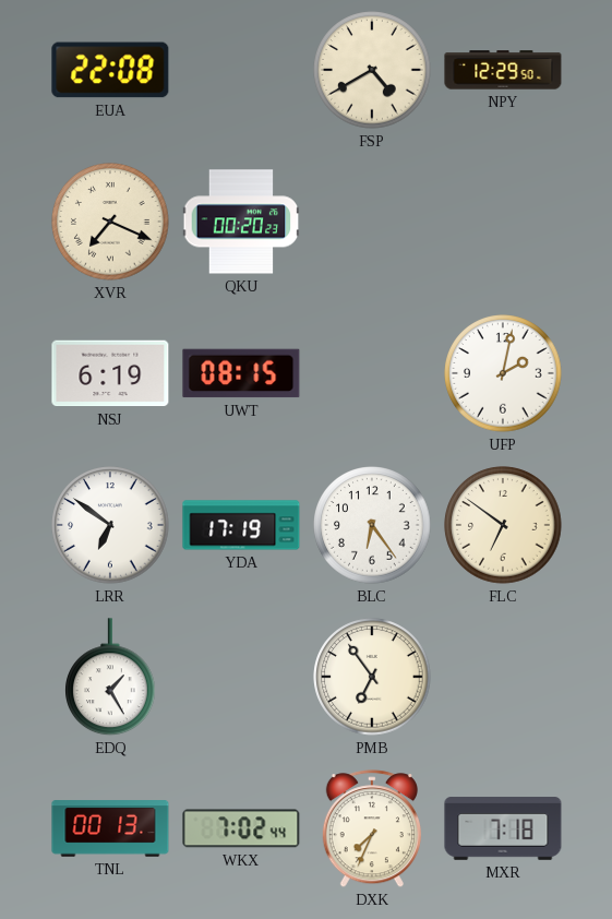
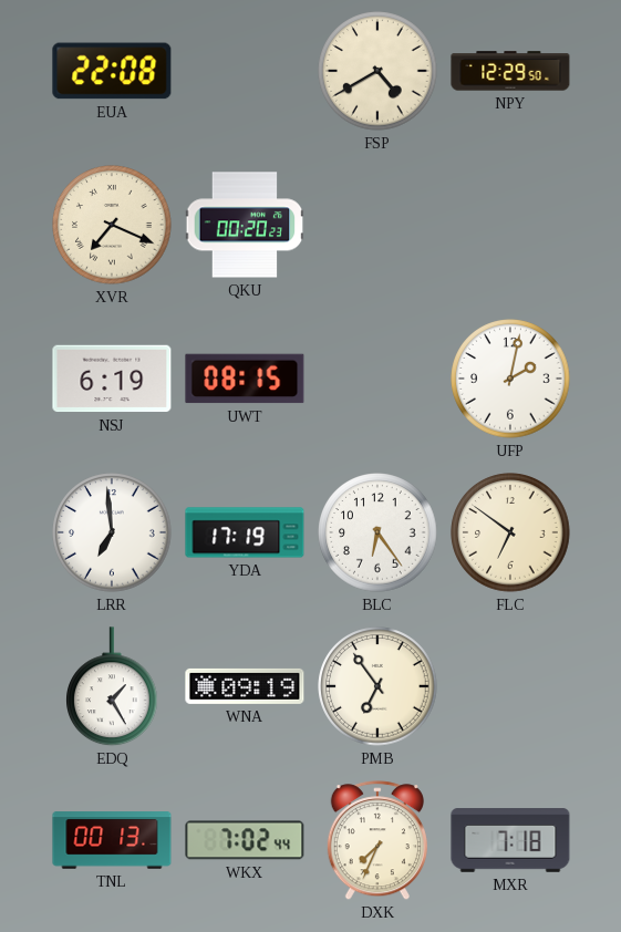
LRR: 6:51 -> 6:59
WNA: none -> 09:19
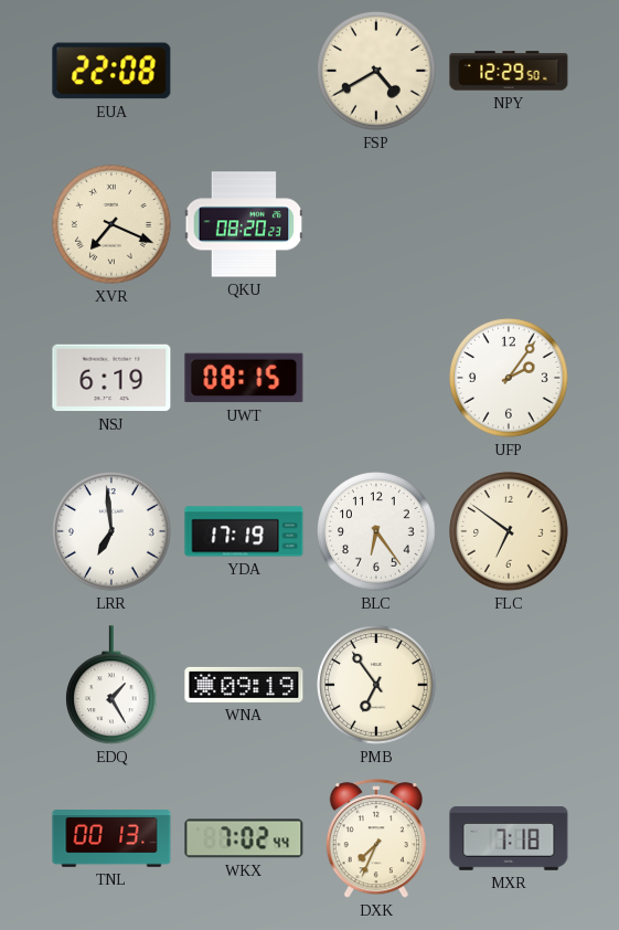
QKU: 00:20 -> 08:20
UFP: 2:02 -> 2:06
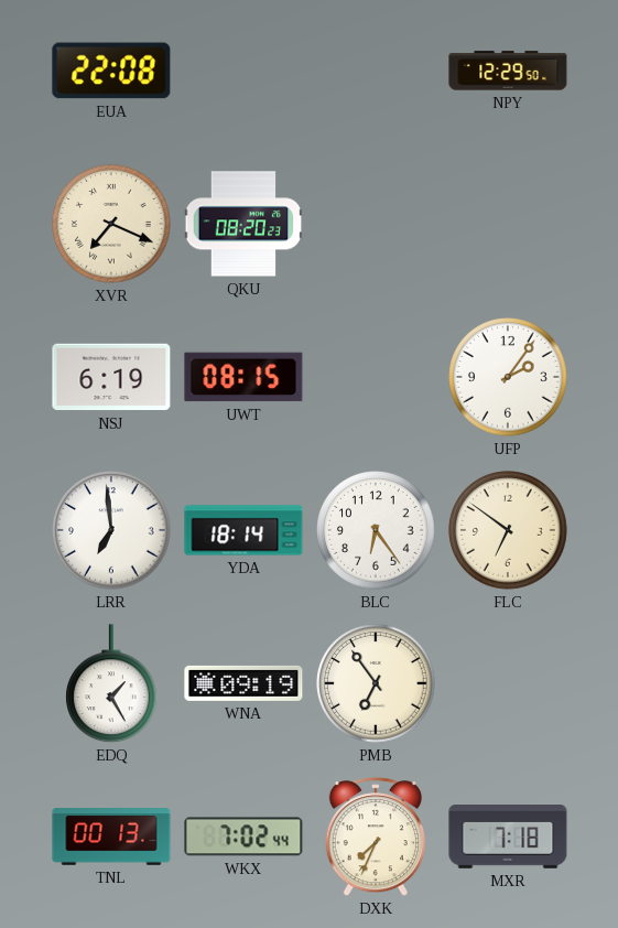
FSP: 4:40 -> none
YDA: 17:19 -> 18:14
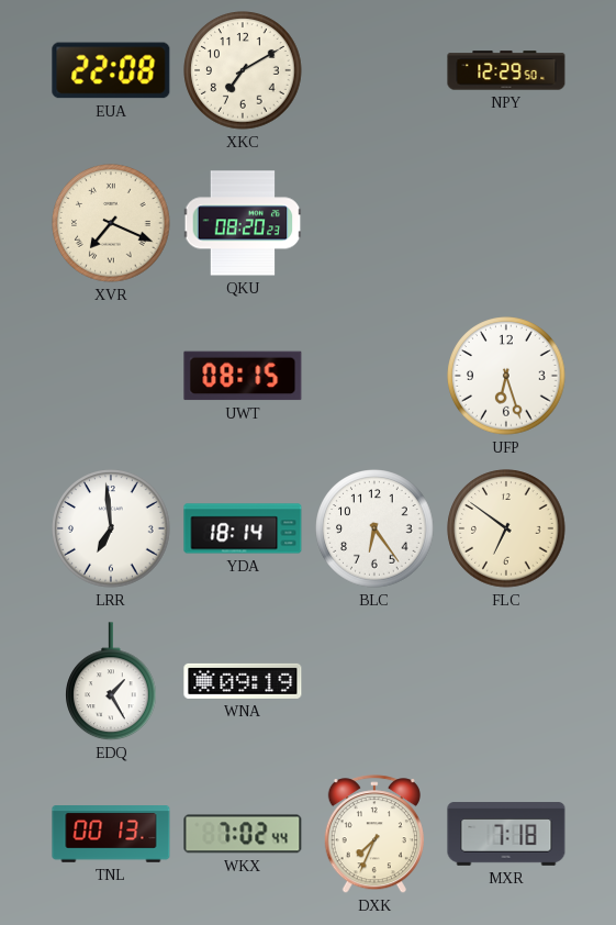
XKC: none -> 7:10
NSJ: 6:19 -> none
UFP: 2:06 -> 6:27
PMB: 6:54 -> none
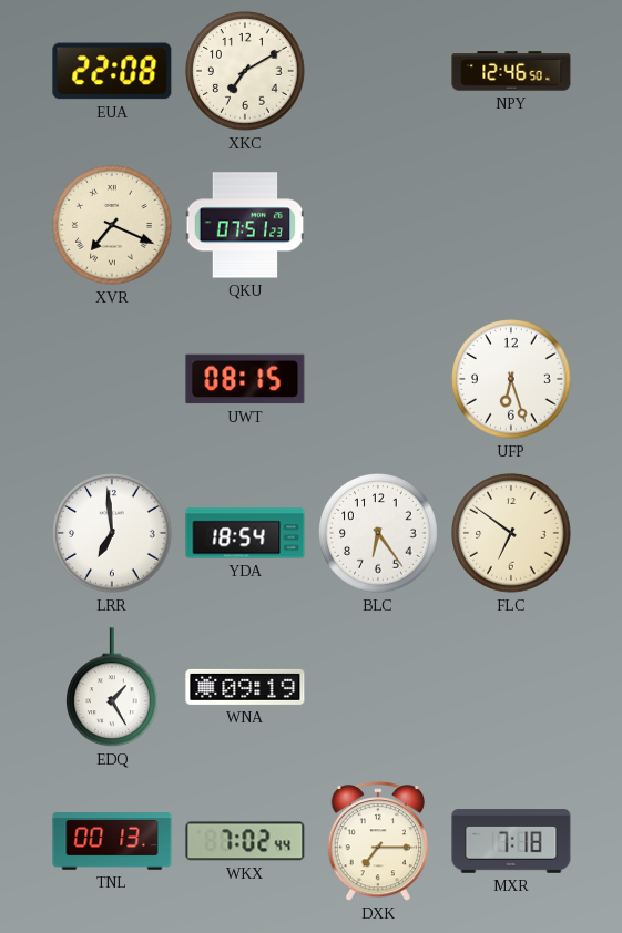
NPY: 12:29 -> 12:46
QKU: 08:20 -> 07:51
YDA: 18:14 -> 18:54
DXK: 7:34 -> 7:15
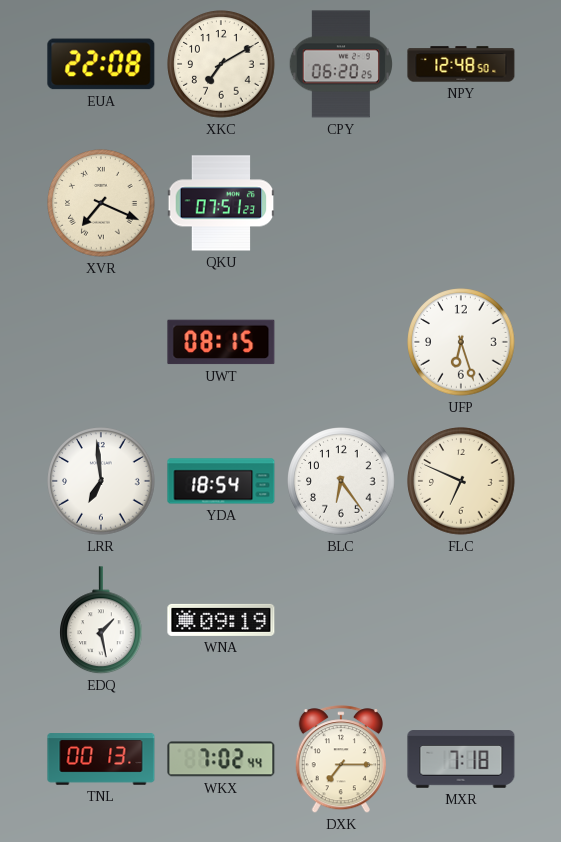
CPY: none -> 06:20
NPY: 12:46 -> 12:48
FLC: 6:51 -> 6:49
EDQ: 1:25 -> 1:28
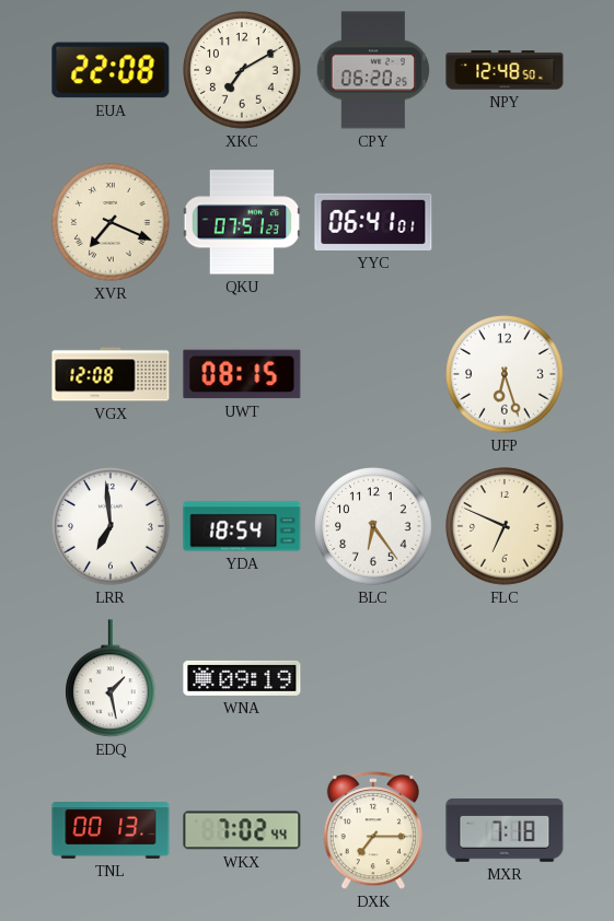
YYC: none -> 06:41
VGX: none -> 12:08
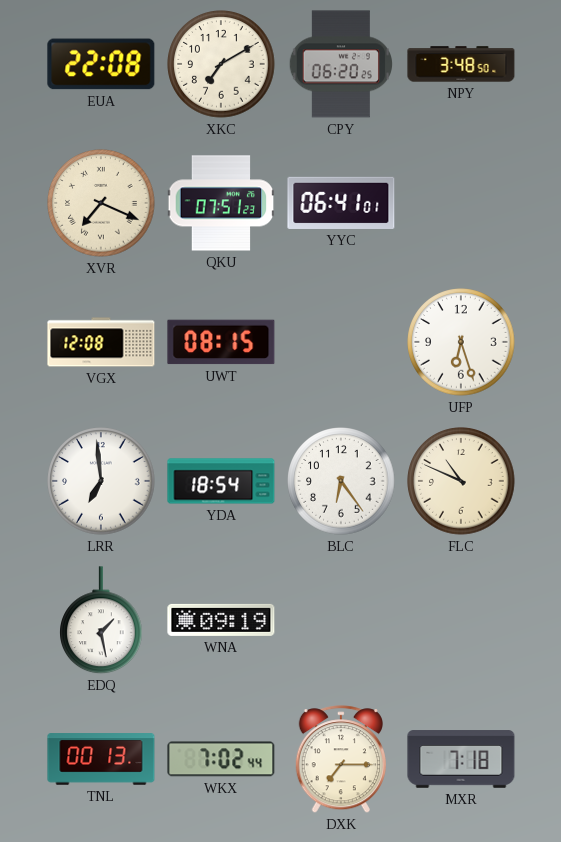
NPY: 12:48 -> 3:48
FLC: 6:49 -> 10:49
